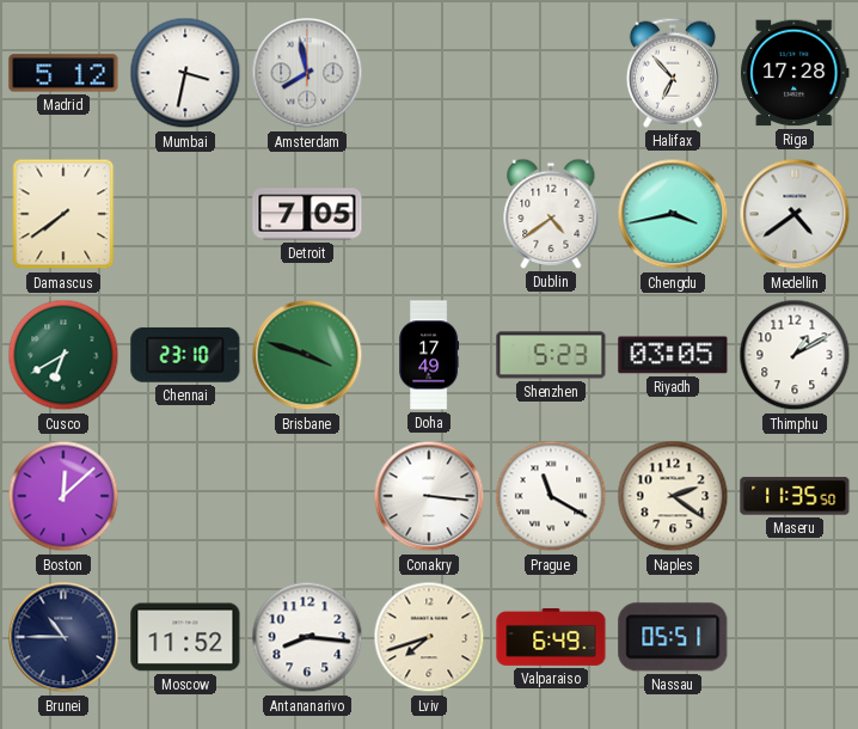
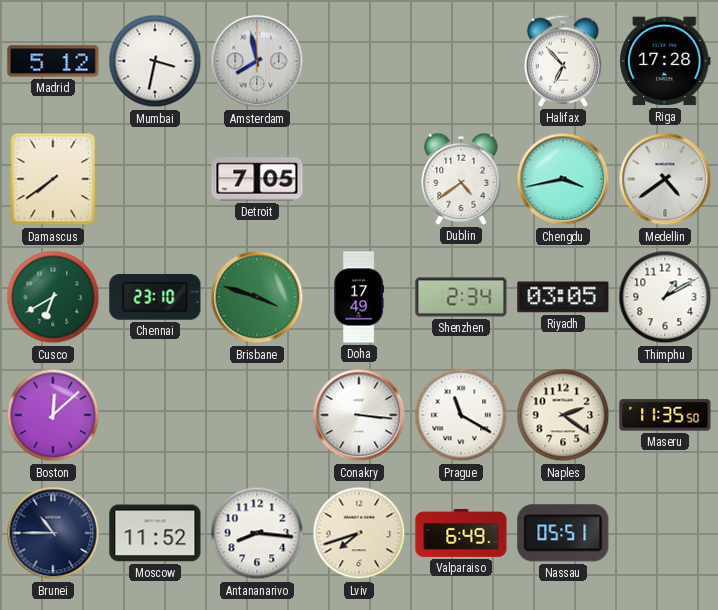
Shenzhen: 5:23 -> 2:34
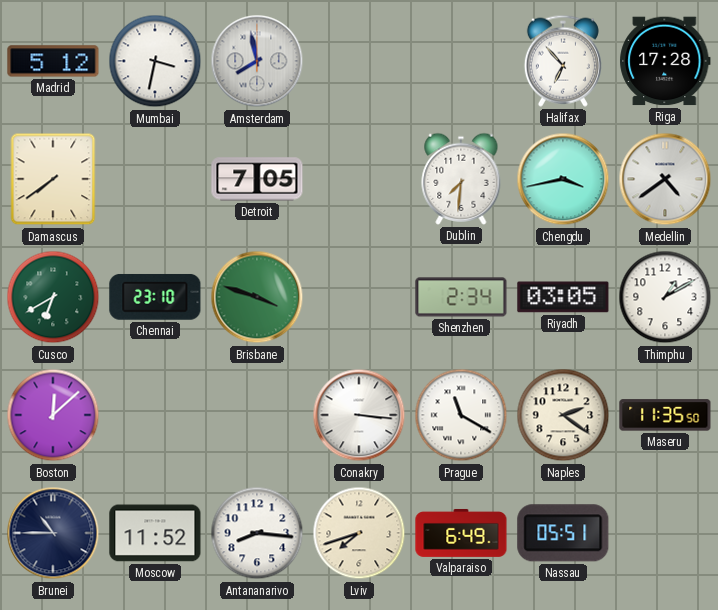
Dublin: 4:39 -> 7:31
Doha: 17:49 -> none
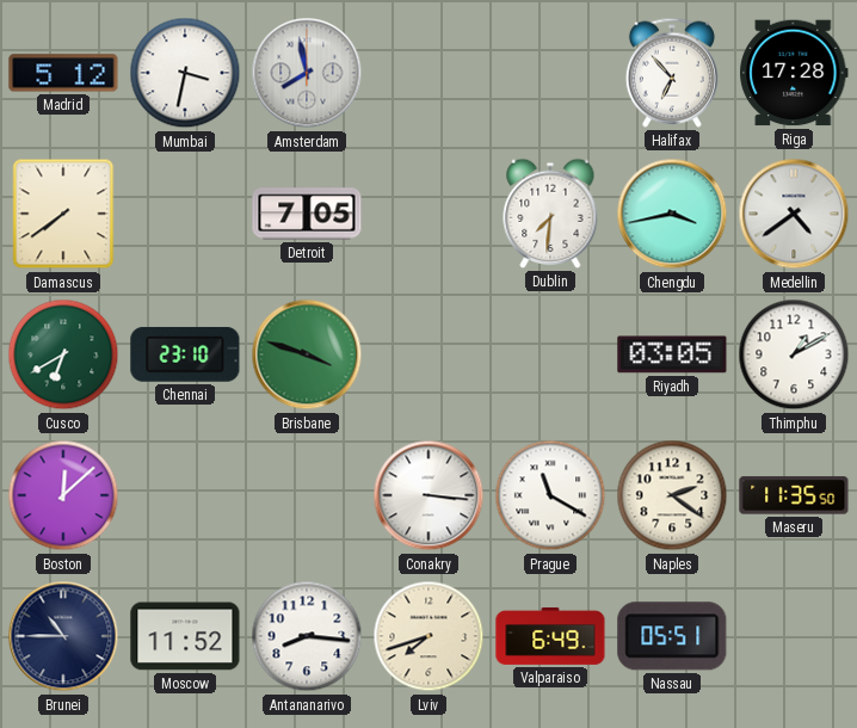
Shenzhen: 2:34 -> none
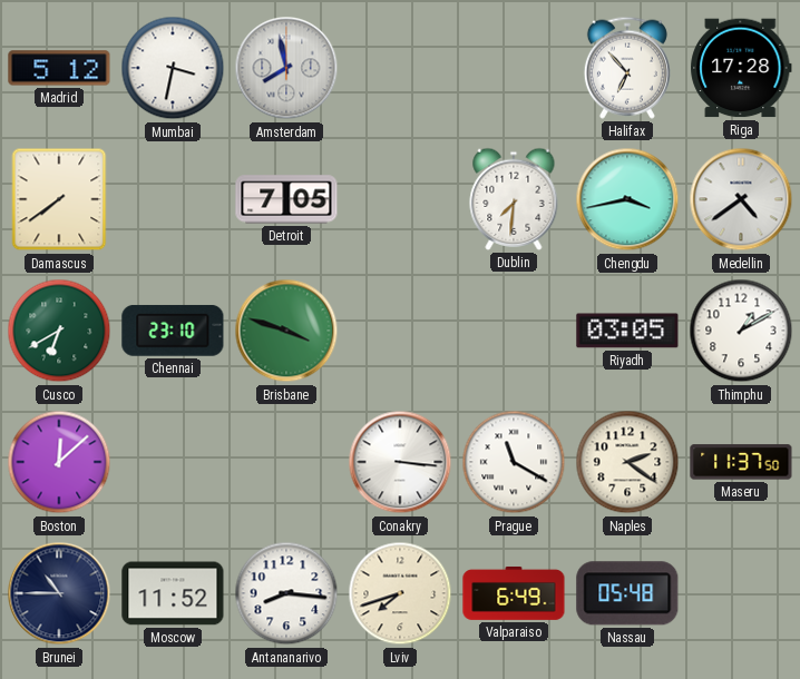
Maseru: 11:35 -> 11:37
Nassau: 05:51 -> 05:48
